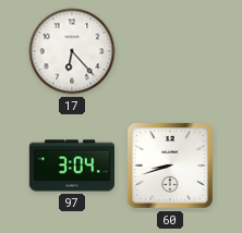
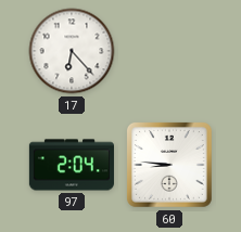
97: 3:04 -> 2:04
60: 8:42 -> 8:46
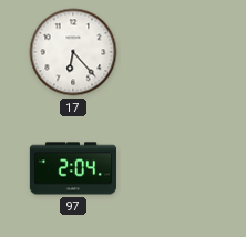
60: 8:46 -> none
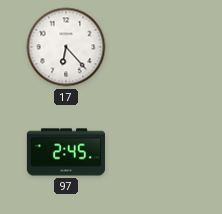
97: 2:04 -> 2:45
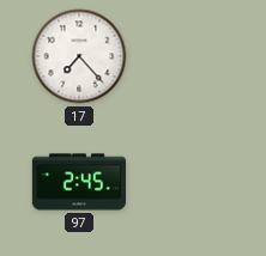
17: 6:23 -> 7:23
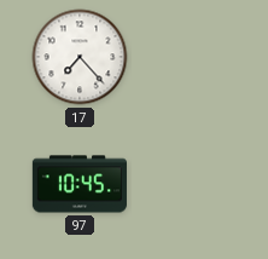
97: 2:45 -> 10:45
